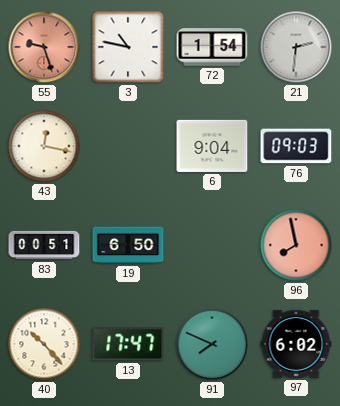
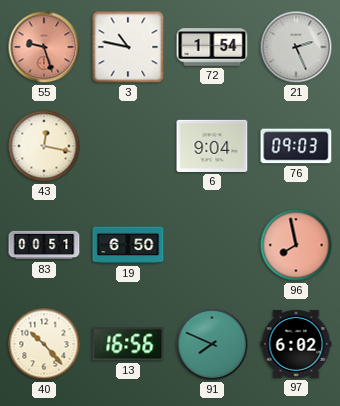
21: 2:31 -> 2:26
13: 17:47 -> 16:56
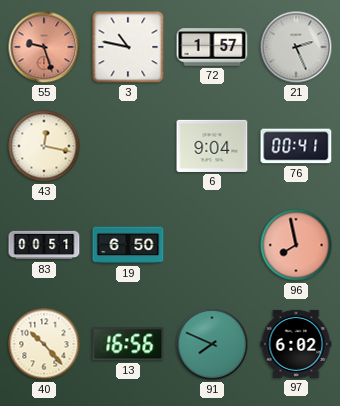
72: 1:54 -> 1:57
76: 09:03 -> 00:41
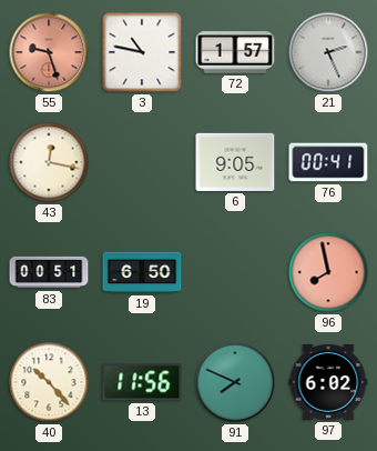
6: 9:04 -> 9:05
13: 16:56 -> 11:56
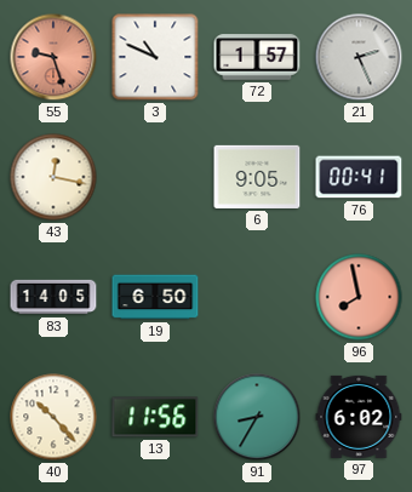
3: 10:47 -> 10:49
83: 00:51 -> 14:05
91: 7:49 -> 8:35
